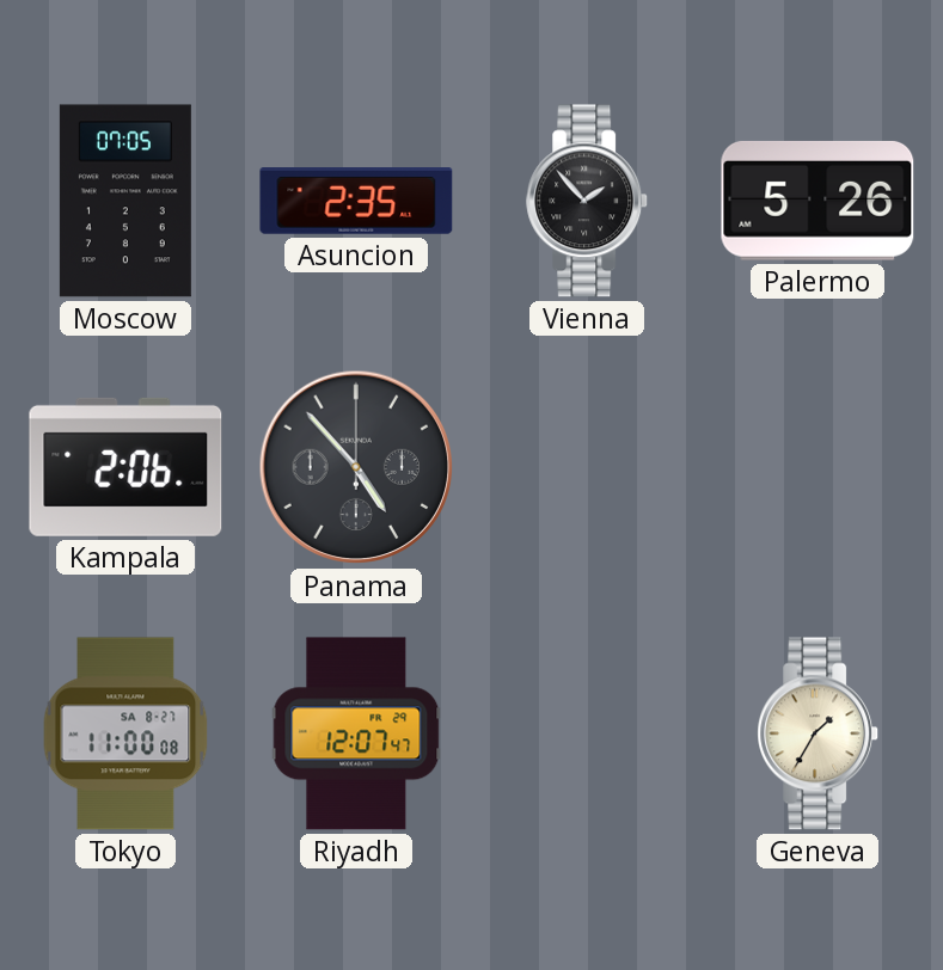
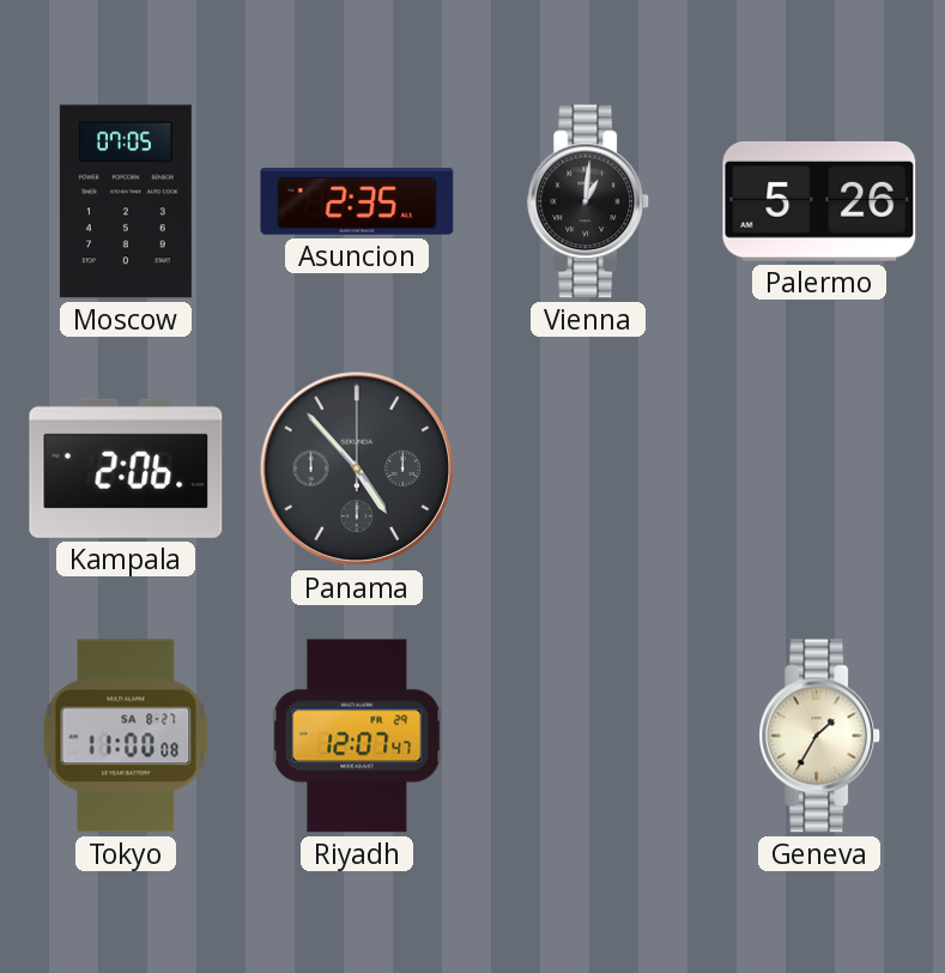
Vienna: 1:53 -> 1:01
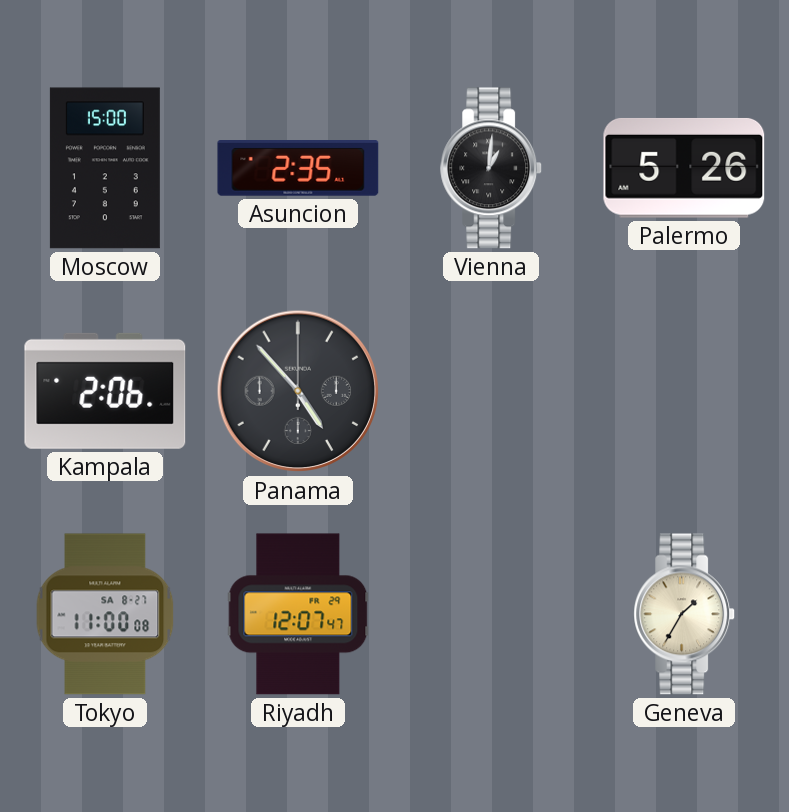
Moscow: 07:05 -> 15:00
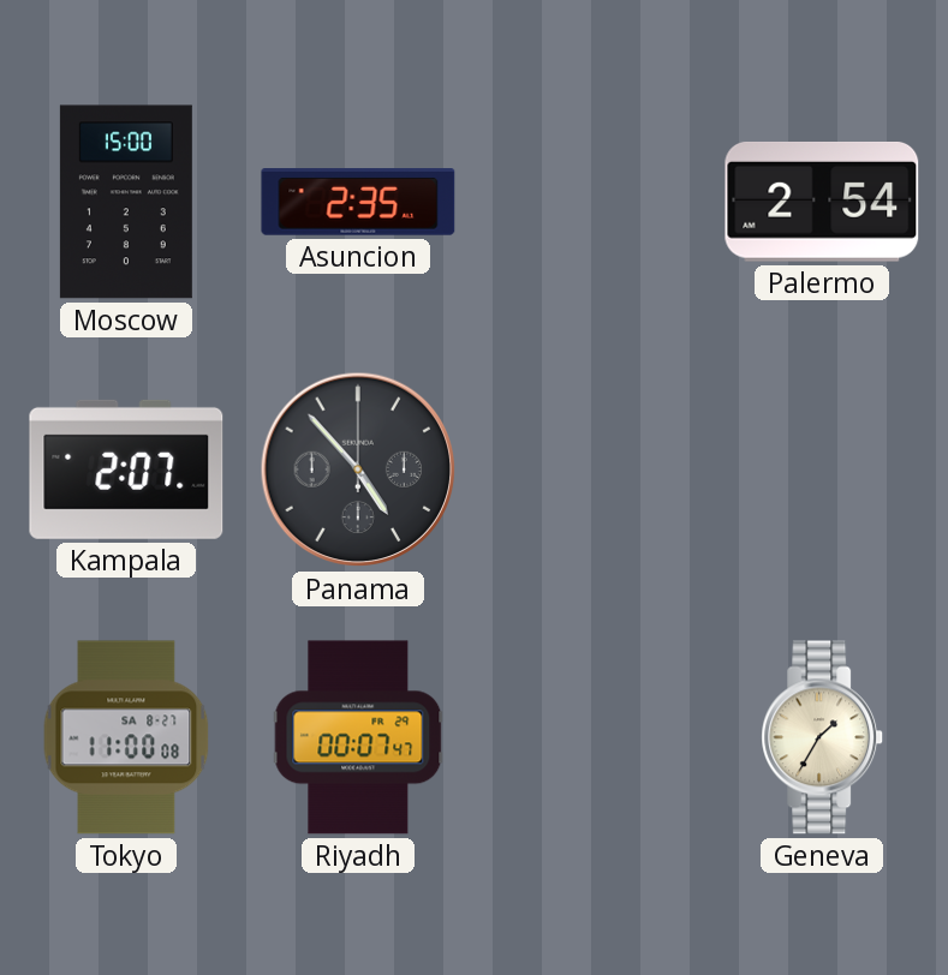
Vienna: 1:01 -> none
Palermo: 5:26 -> 2:54
Kampala: 2:06 -> 2:07
Riyadh: 12:07 -> 00:07
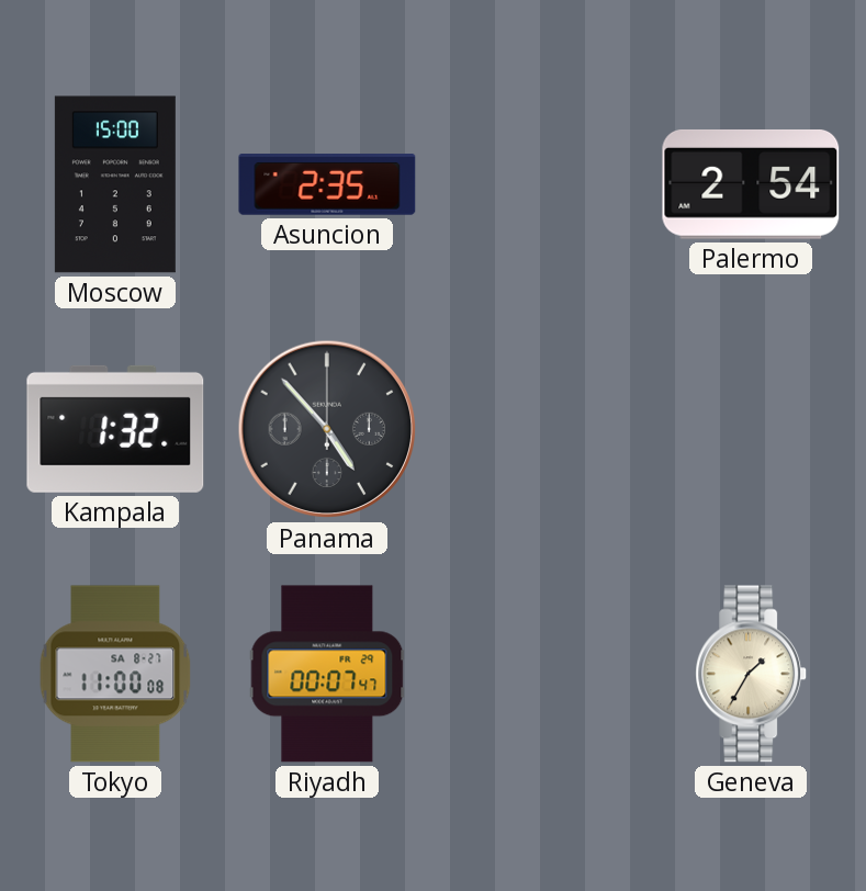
Kampala: 2:07 -> 1:32
